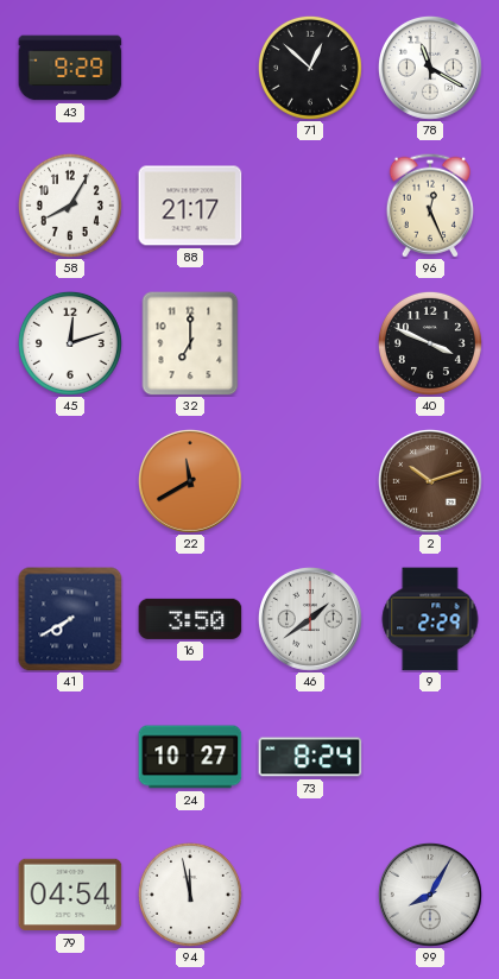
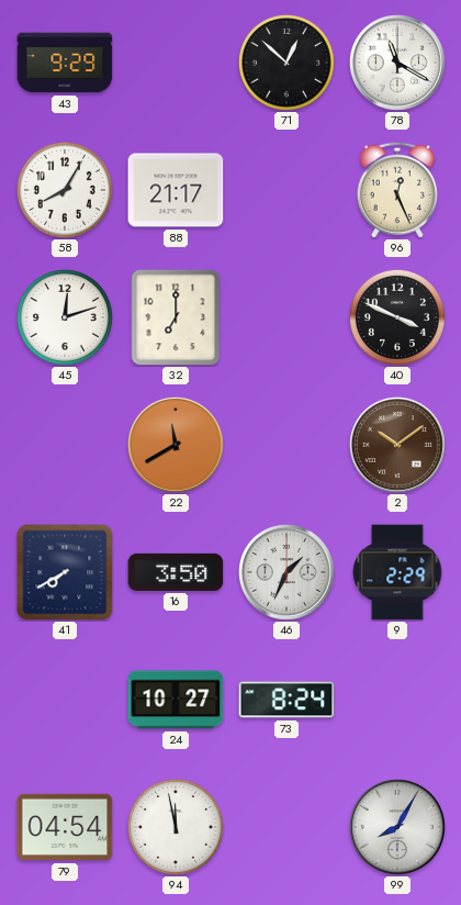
2: 10:12 -> 10:09
46: 1:39 -> 1:34
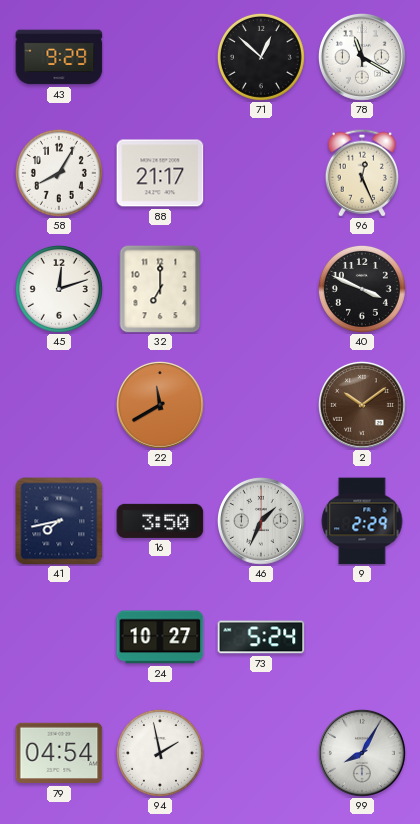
41: 7:40 -> 7:43
73: 8:24 -> 5:24
94: 11:58 -> 1:58
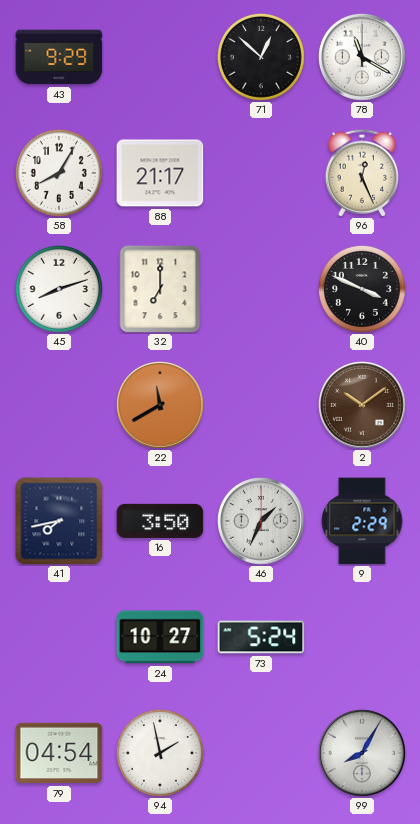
45: 12:12 -> 8:12
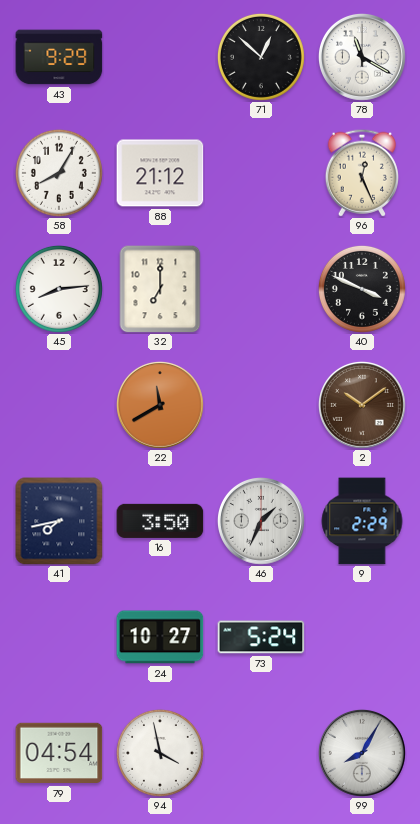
88: 21:17 -> 21:12
45: 8:12 -> 8:14
94: 1:58 -> 3:58
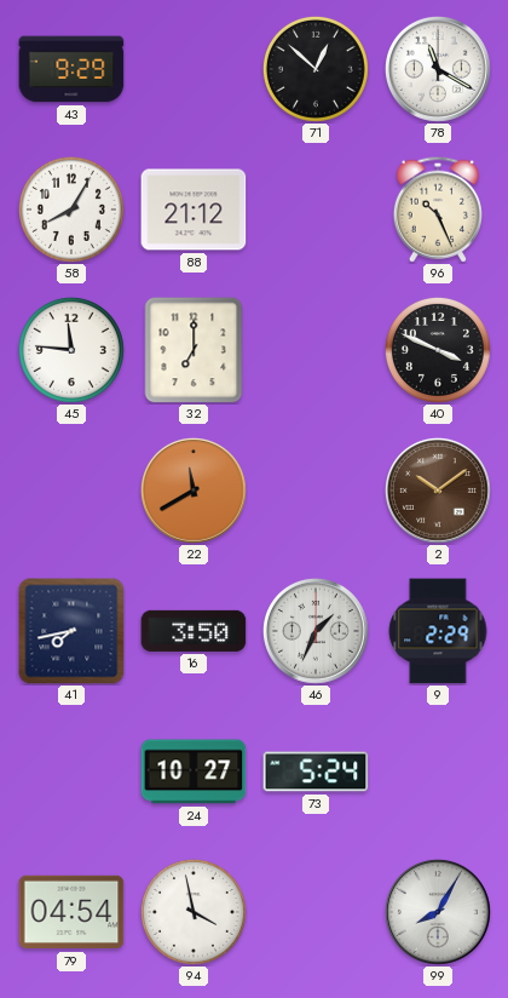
96: 12:26 -> 10:26
45: 8:14 -> 11:46
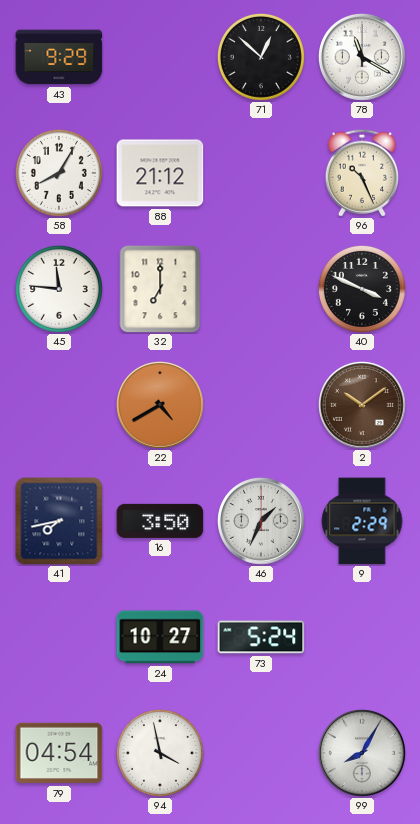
22: 11:40 -> 4:40
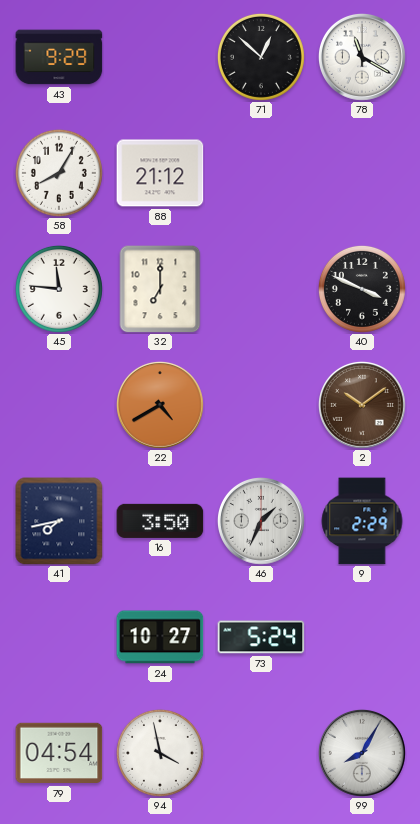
96: 10:26 -> none
